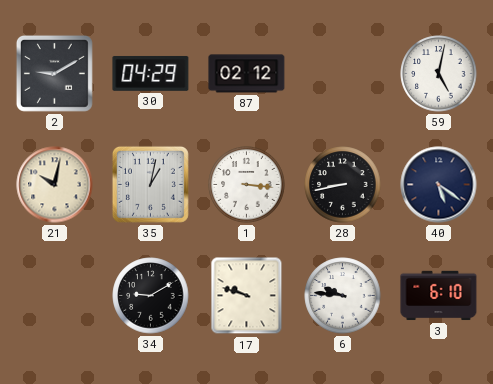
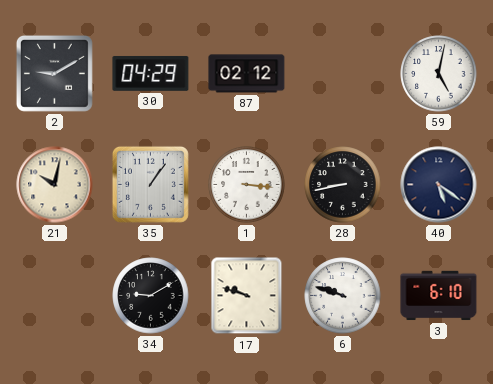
35: 1:02 -> 1:06
6: 9:46 -> 9:48
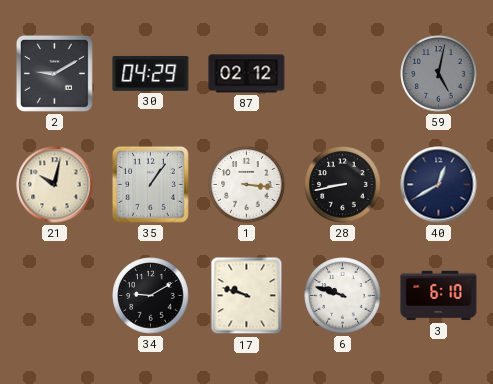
59 dial: white -> grey
40: 5:21 -> 12:40
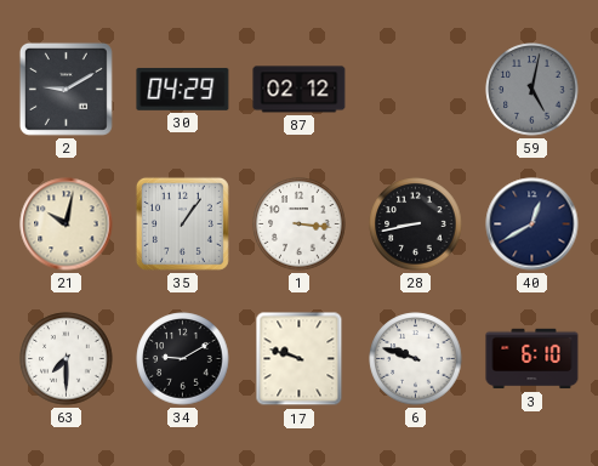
63: none -> 7:30
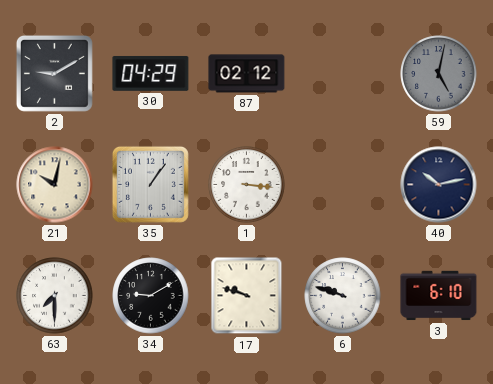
28: 8:43 -> none
40: 12:40 -> 10:13
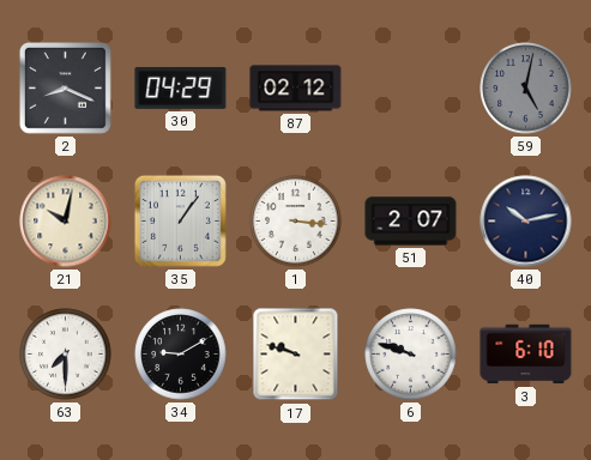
2: 9:10 -> 8:19
51: none -> 2:07
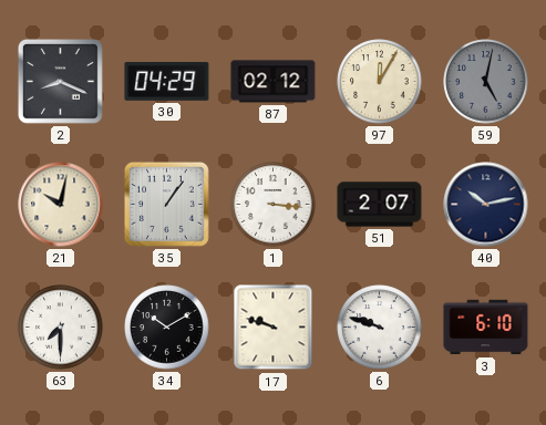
97: none -> 12:05
34: 9:10 -> 10:10
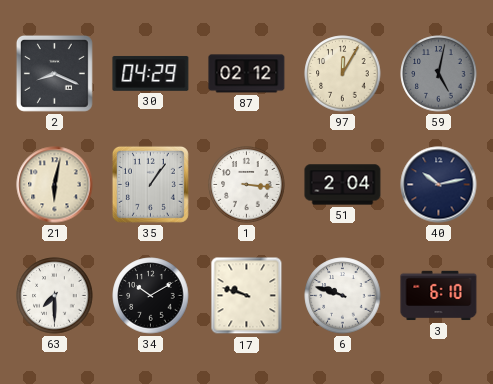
21: 10:02 -> 6:02
51: 2:07 -> 2:04
